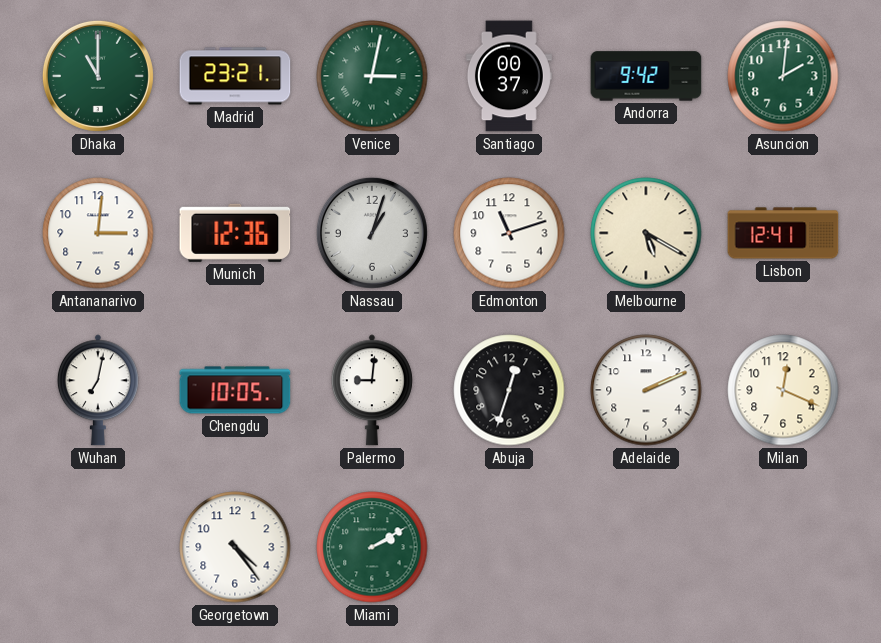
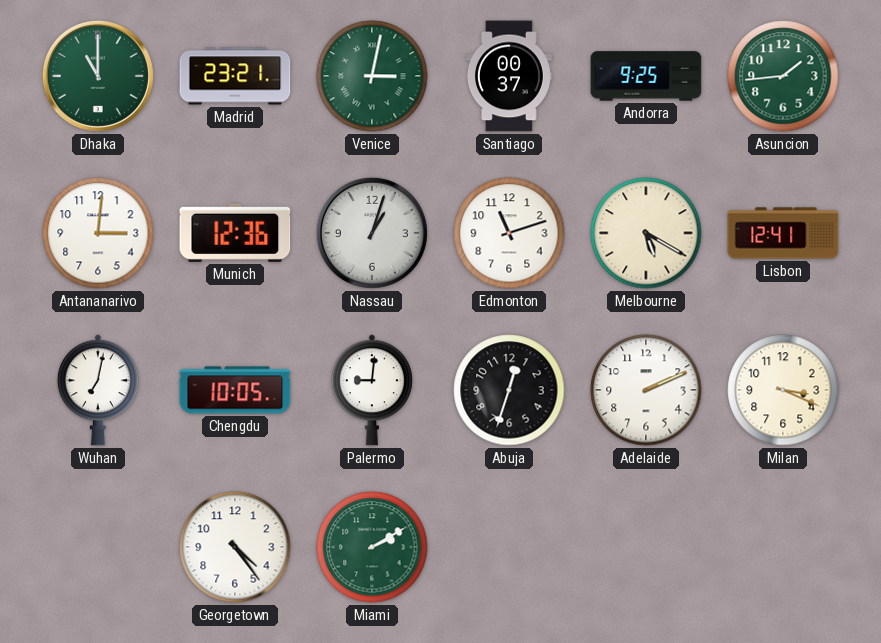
Andorra: 9:42 -> 9:25
Asuncion: 2:01 -> 1:44
Milan: 12:19 -> 3:19
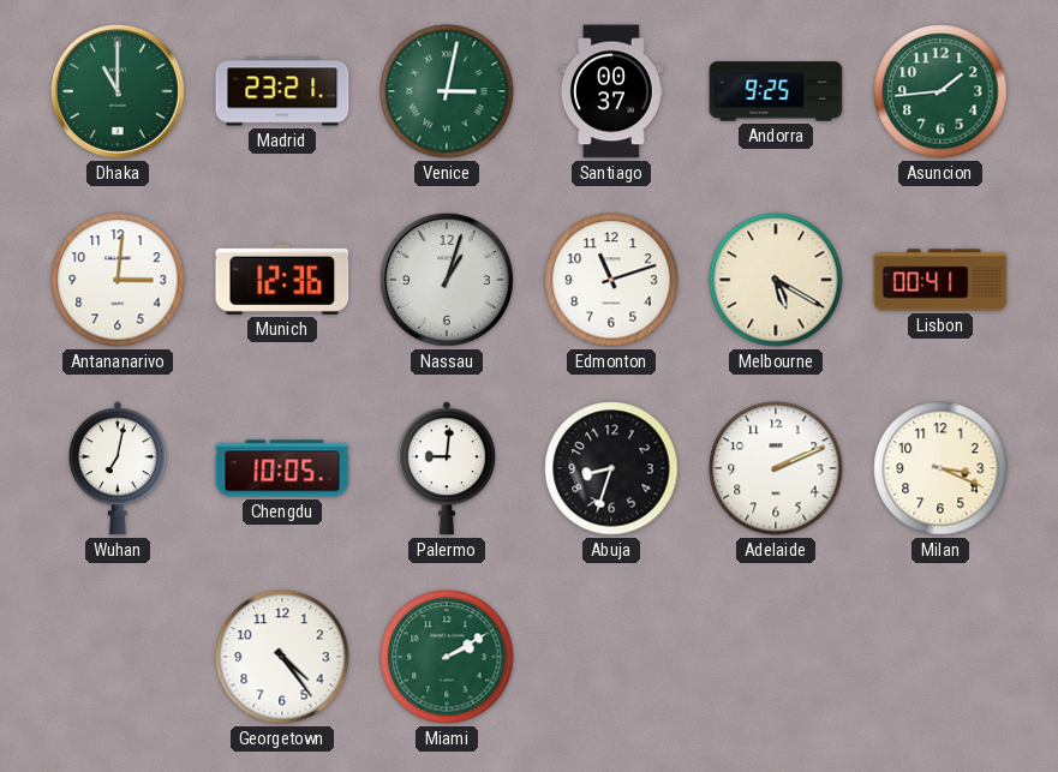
Lisbon: 12:41 -> 00:41
Abuja: 12:33 -> 8:33
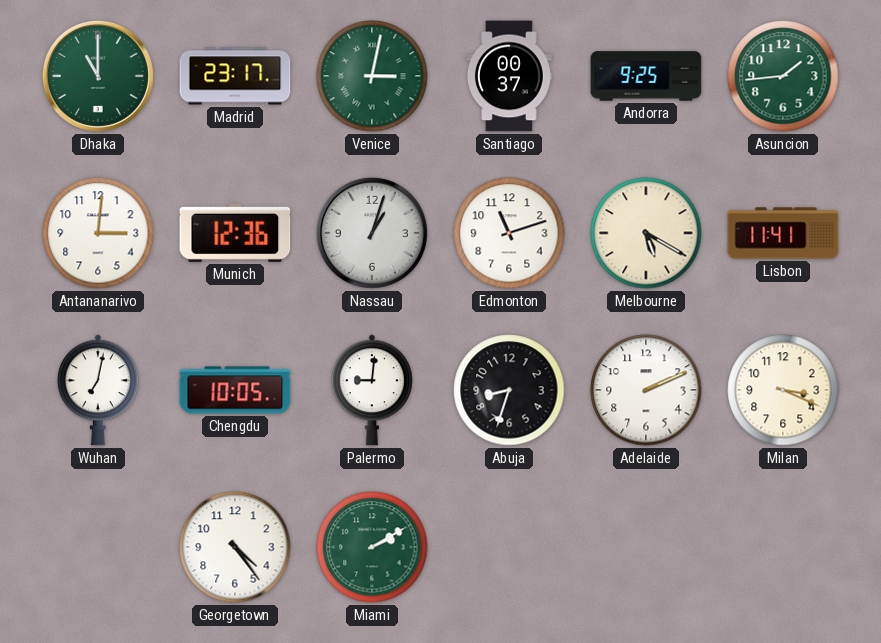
Madrid: 23:21 -> 23:17
Lisbon: 00:41 -> 11:41
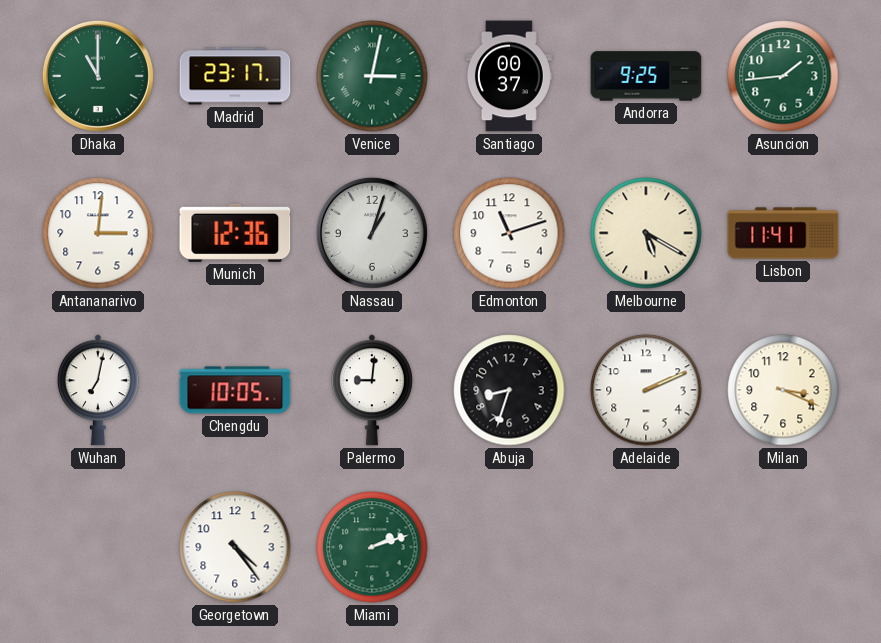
Miami: 2:10 -> 2:12
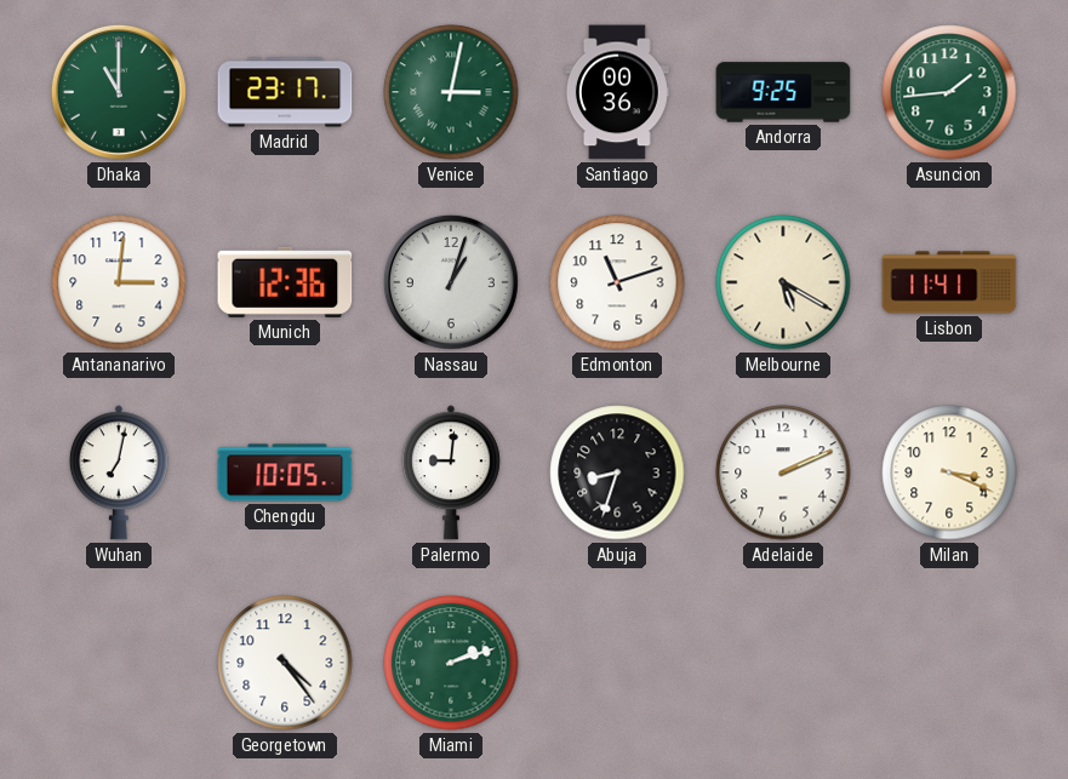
Santiago: 00:37 -> 00:36
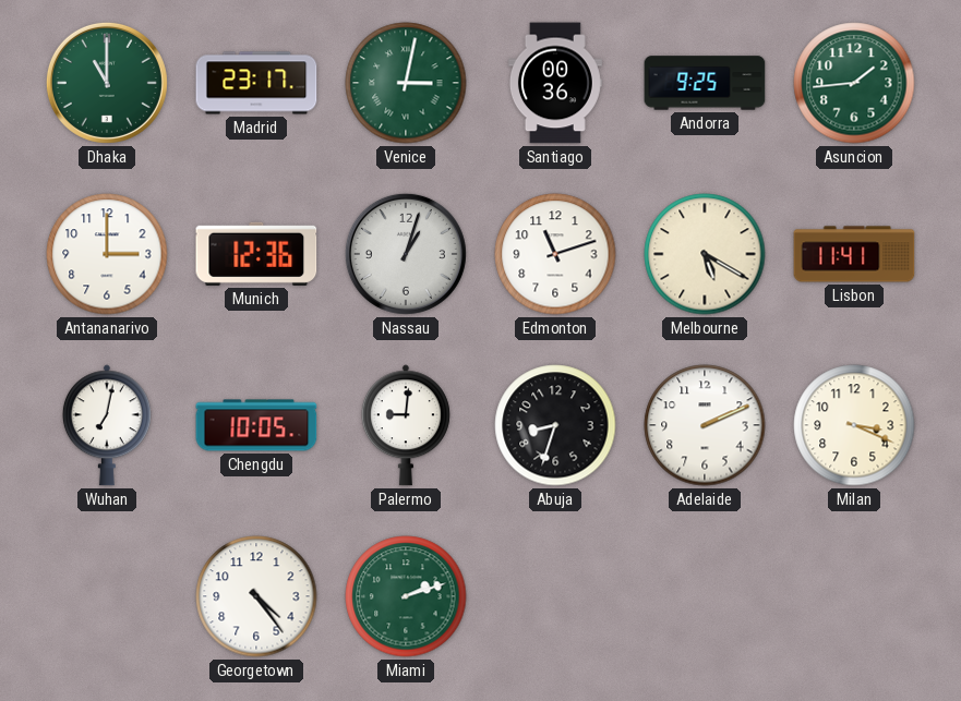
Antananarivo: 3:01 -> 3:00
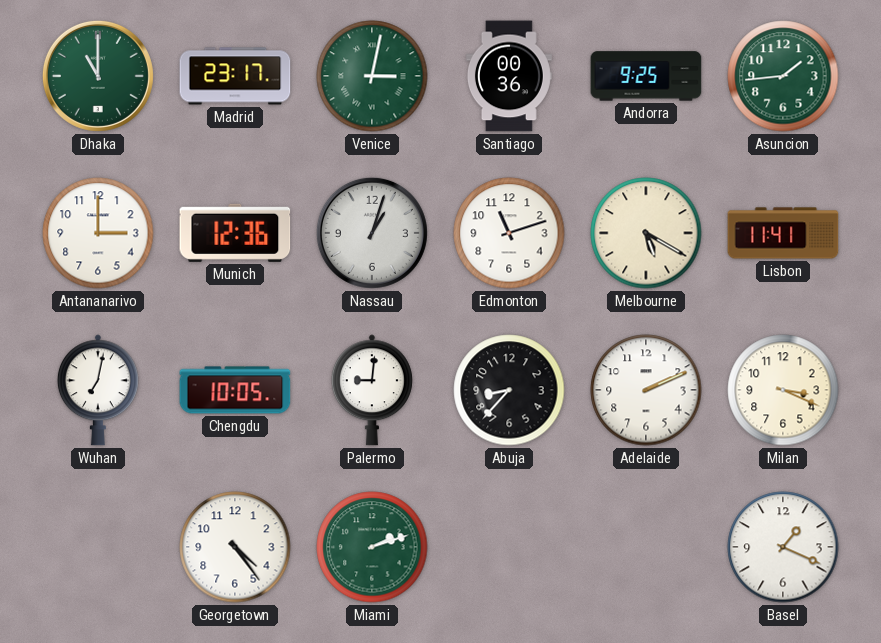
Abuja: 8:33 -> 8:37
Basel: none -> 1:19
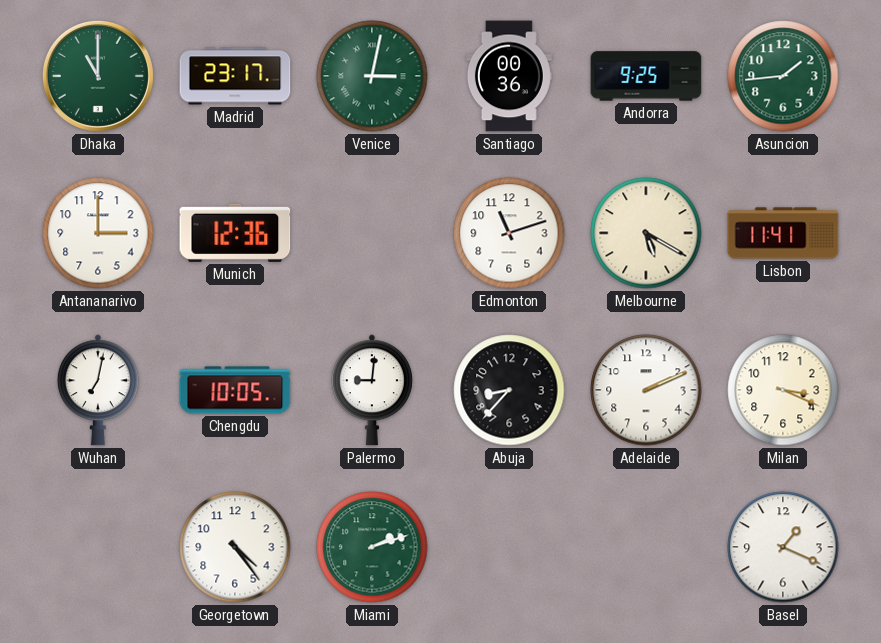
Nassau: 1:03 -> none
